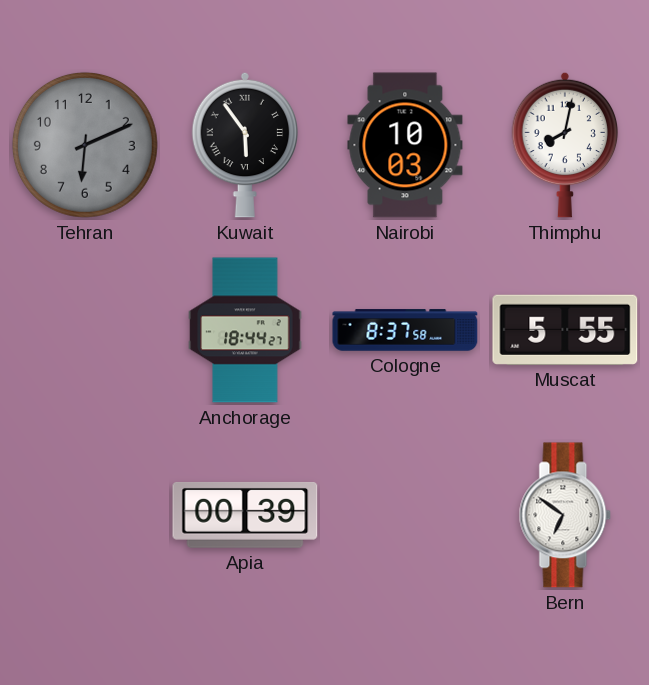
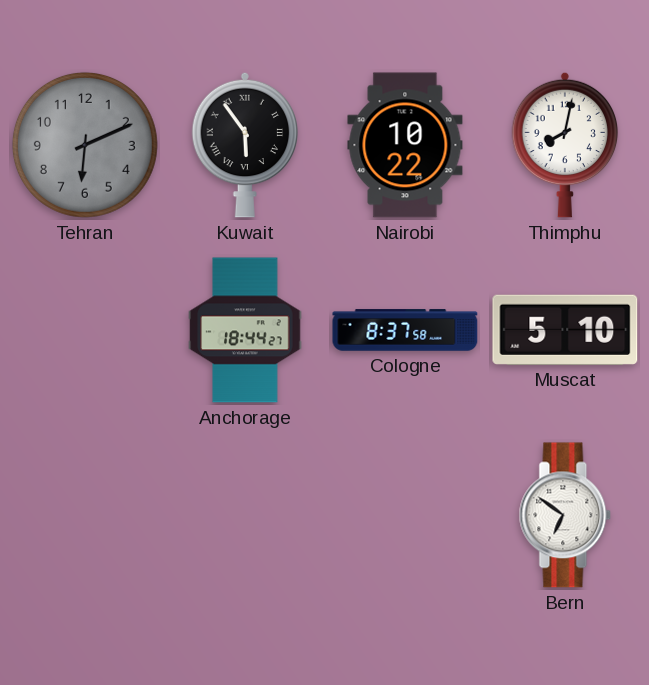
Nairobi: 10:03 -> 10:22
Muscat: 5:55 -> 5:10
Apia: 00:39 -> none
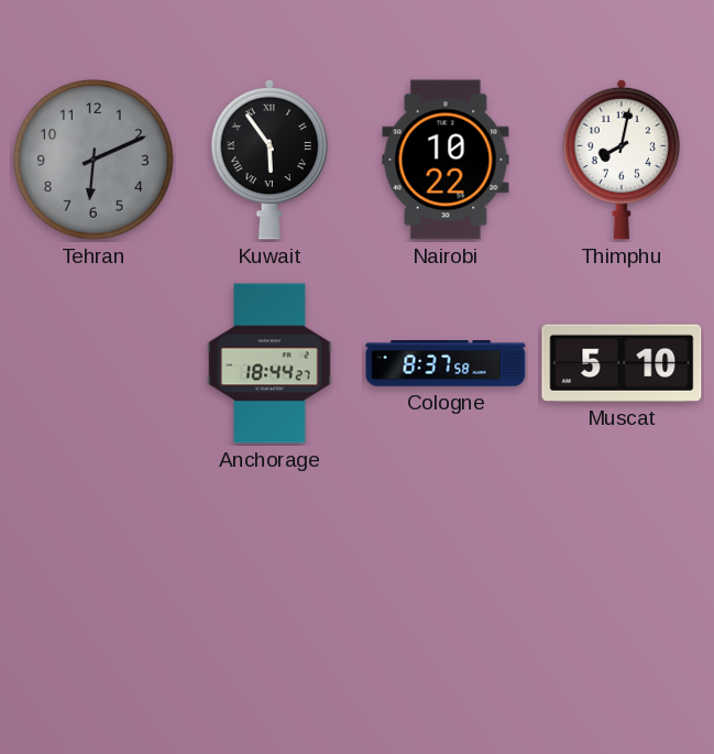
Bern: 6:51 -> none
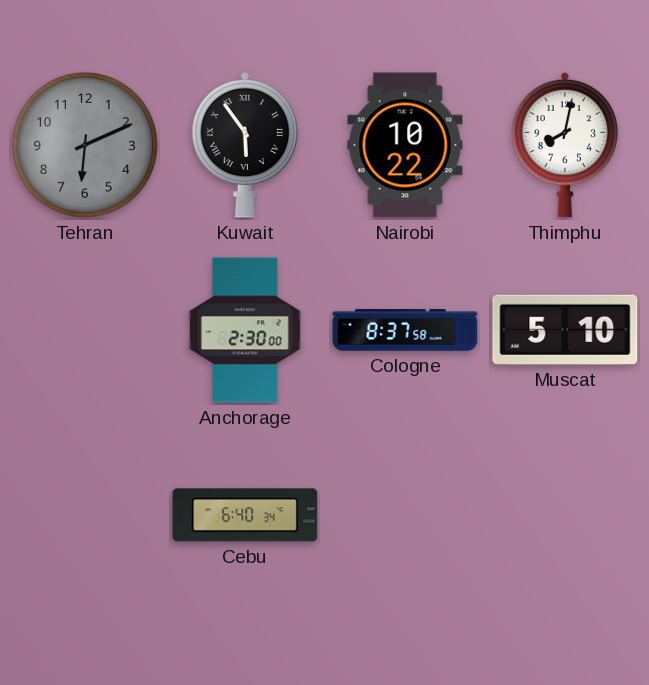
Anchorage: 18:44 -> 2:30
Cebu: none -> 6:40
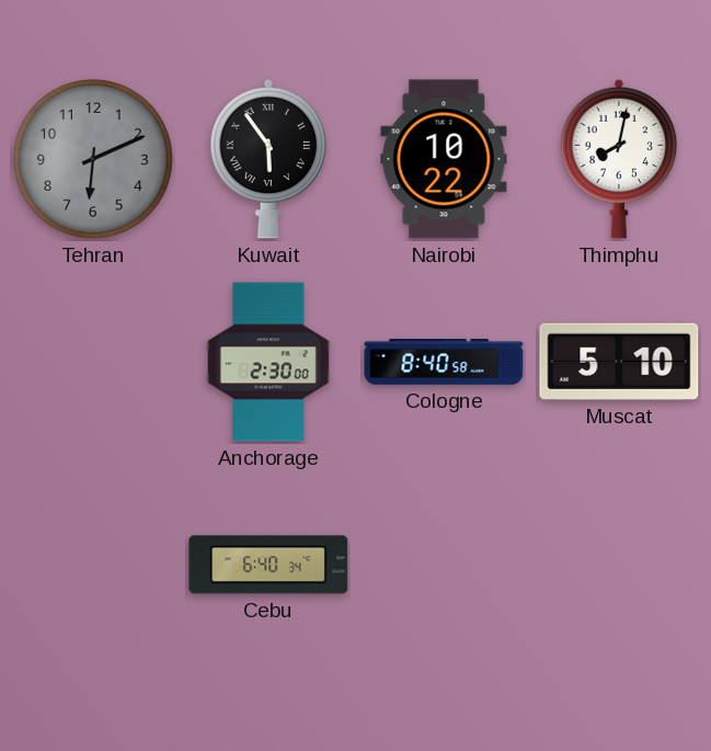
Cologne: 8:37 -> 8:40
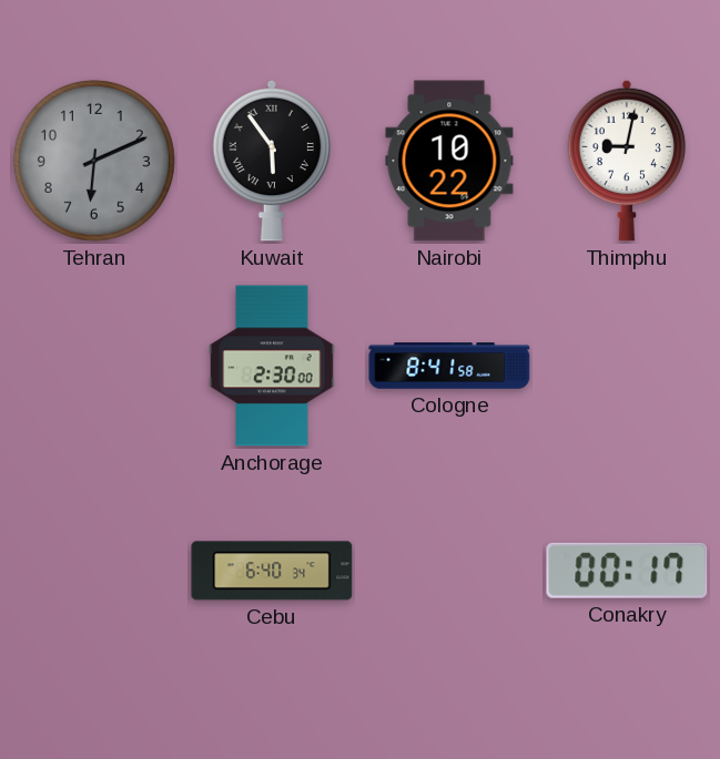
Thimphu: 8:02 -> 9:02
Cologne: 8:40 -> 8:41
Muscat: 5:10 -> none
Conakry: none -> 00:17
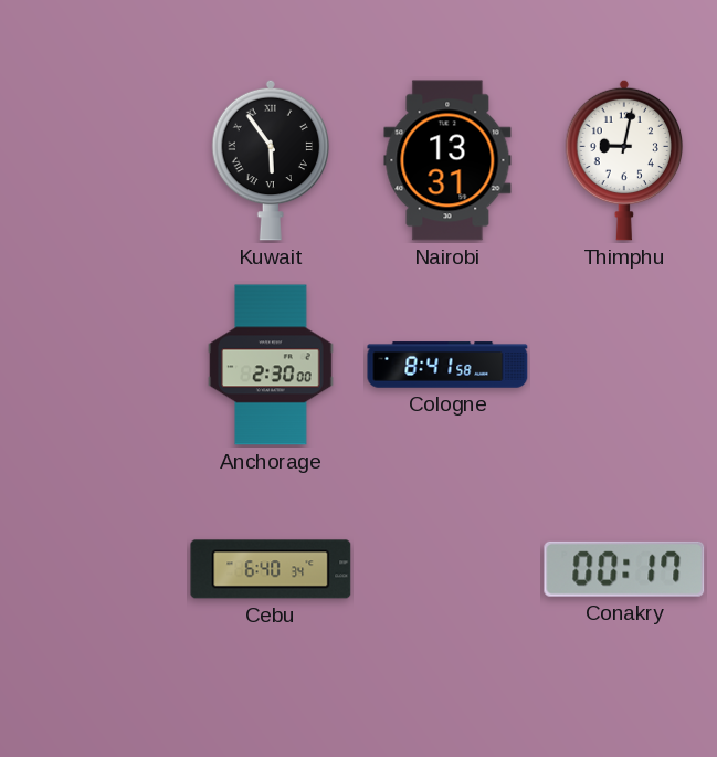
Tehran: 6:11 -> none
Nairobi: 10:22 -> 13:31
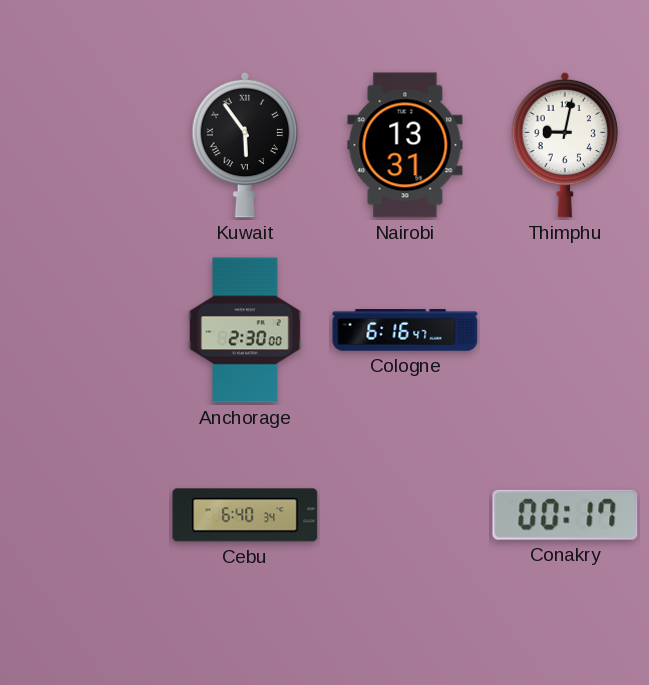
Cologne: 8:41 -> 6:16
